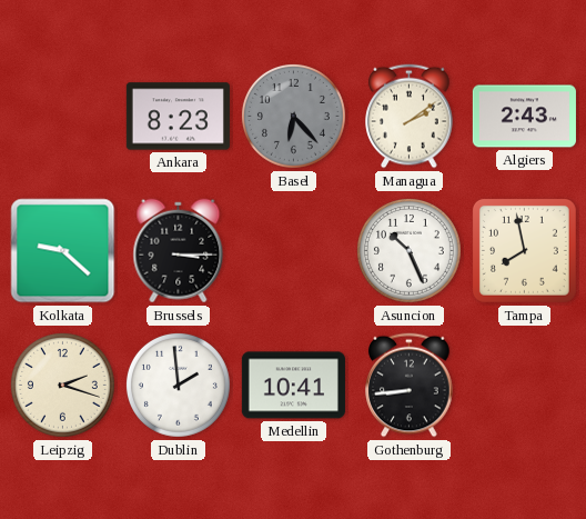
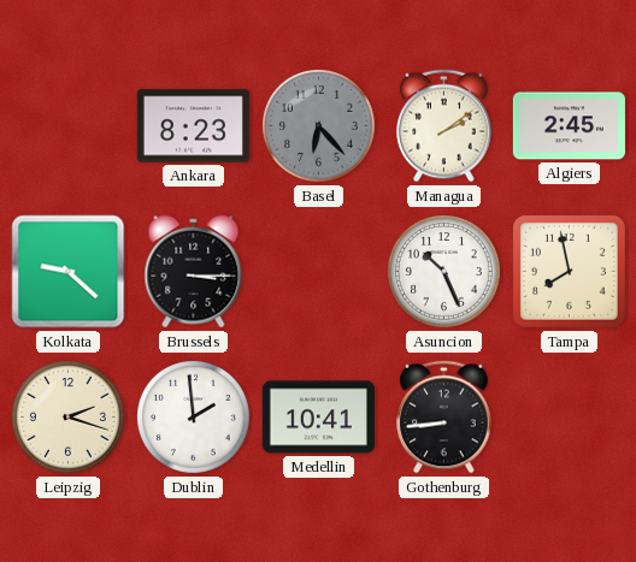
Algiers: 2:43 -> 2:45
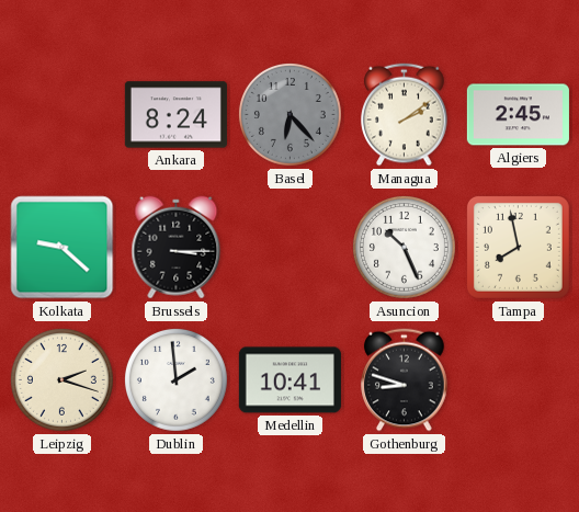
Ankara: 8:23 -> 8:24
Gothenburg: 8:44 -> 8:48
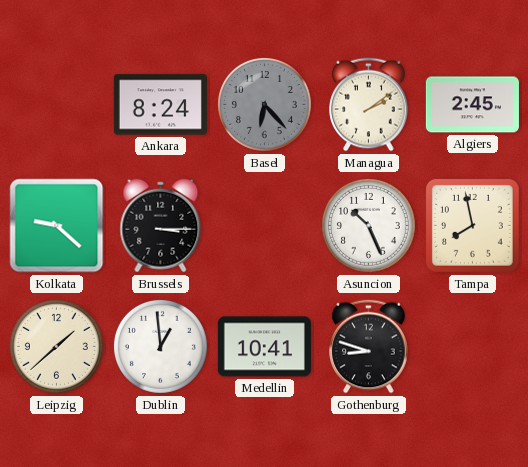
Leipzig: 2:18 -> 1:38
Dublin: 1:59 -> 12:59
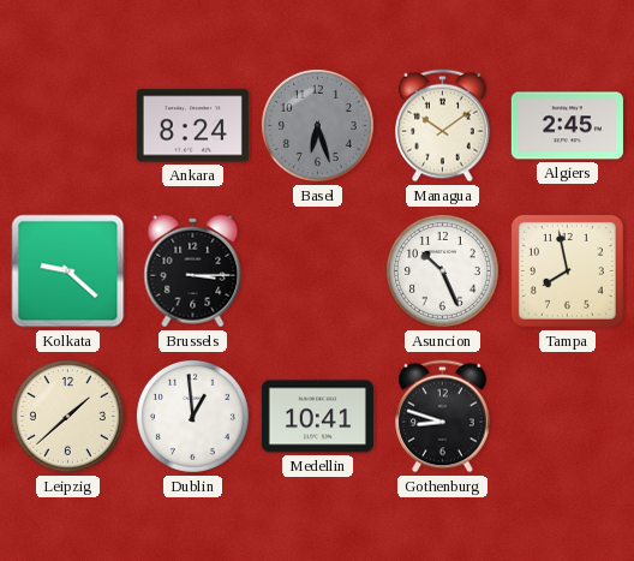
Basel: 6:23 -> 6:27
Managua: 2:09 -> 10:09
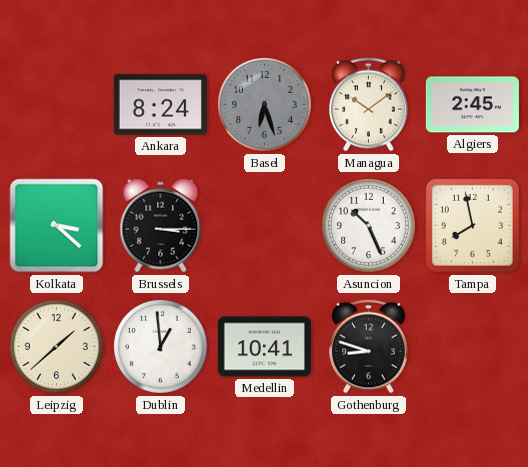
Kolkata: 9:22 -> 3:22
